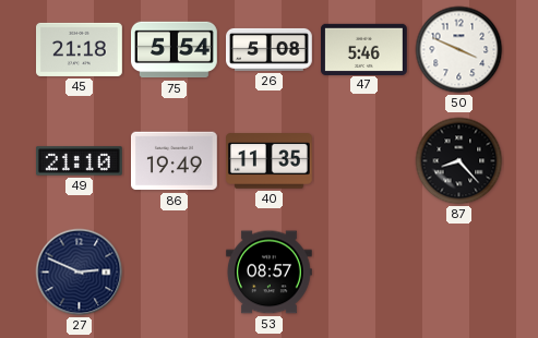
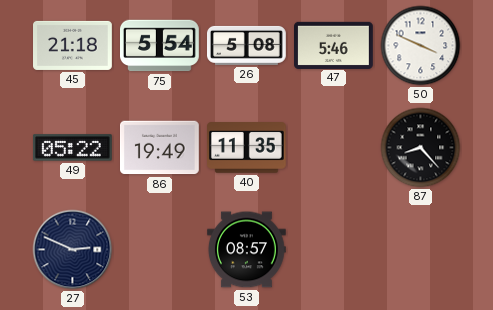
49: 21:10 -> 05:22
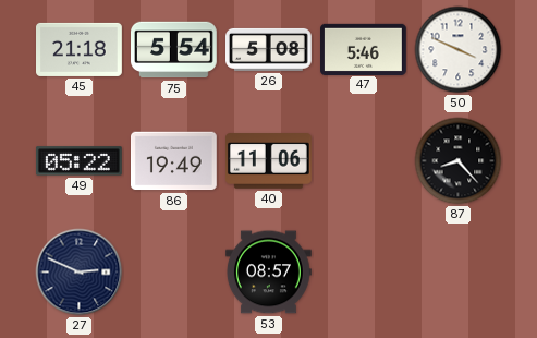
40: 11:35 -> 11:06
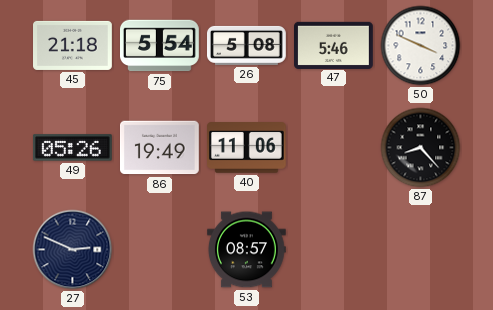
49: 05:22 -> 05:26
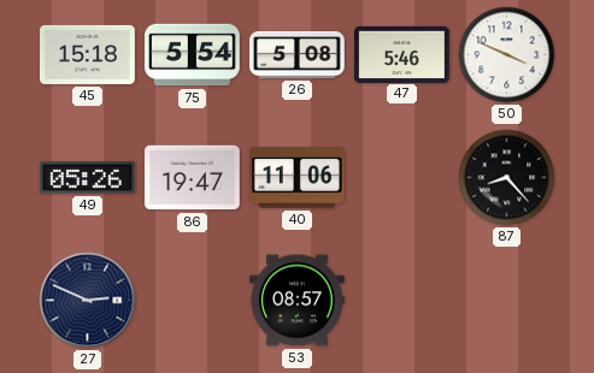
45: 21:18 -> 15:18
86: 19:49 -> 19:47
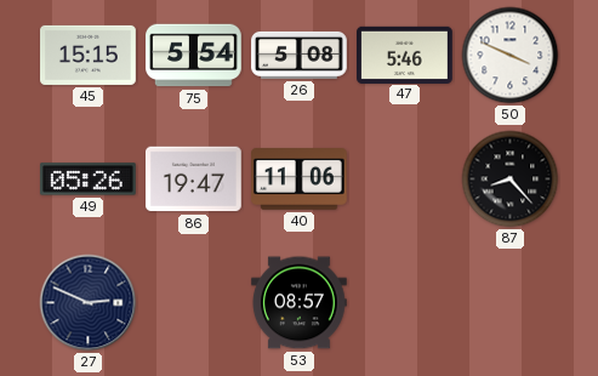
45: 15:18 -> 15:15
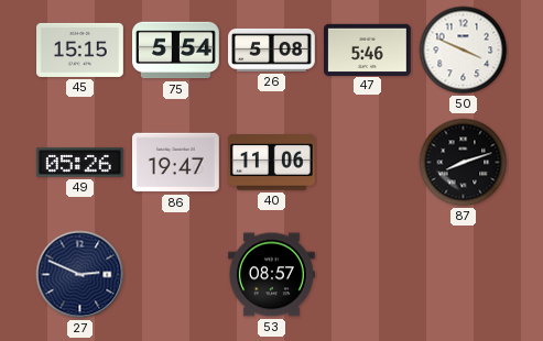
87: 8:23 -> 8:12
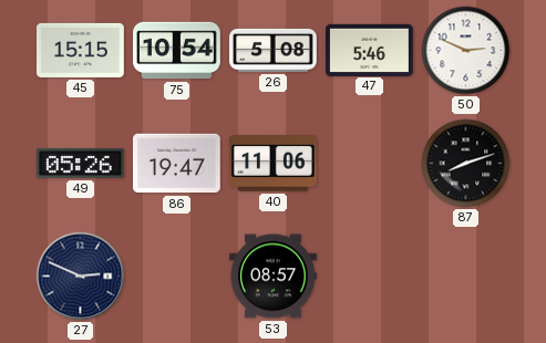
75: 5:54 -> 10:54
50: 3:49 -> 2:49
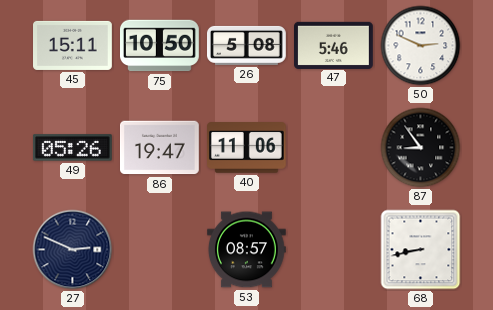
45: 15:15 -> 15:11
75: 10:54 -> 10:50
87: 8:12 -> 8:54
68: none -> 8:43
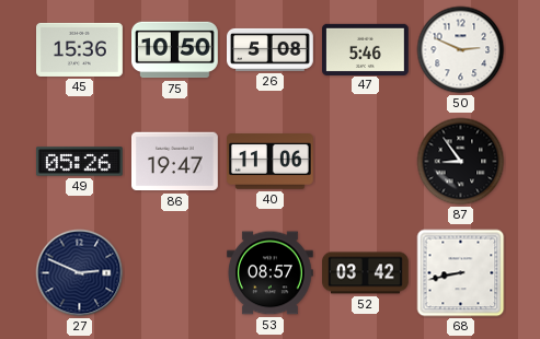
45: 15:11 -> 15:36
52: none -> 03:42
